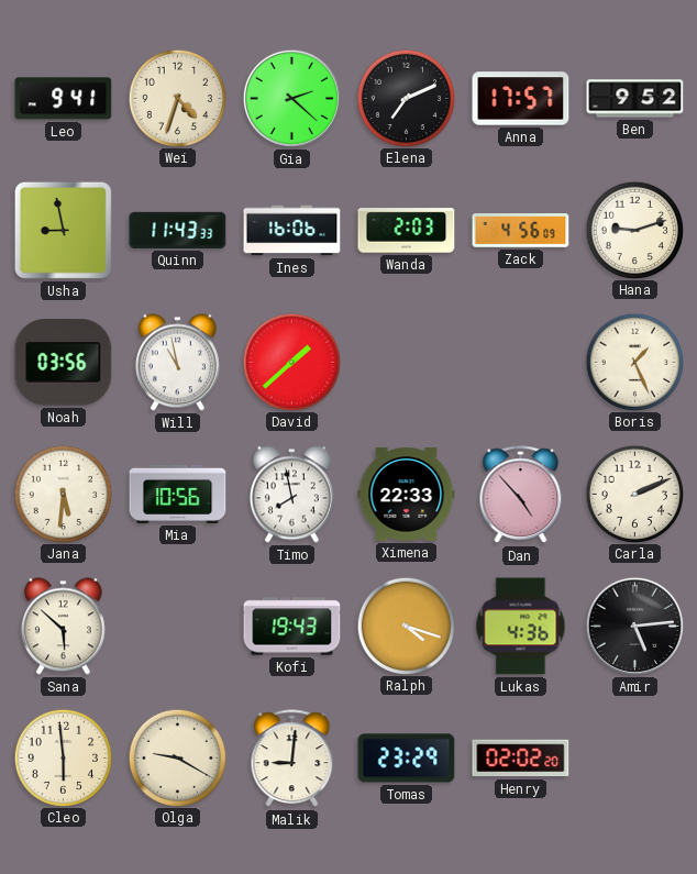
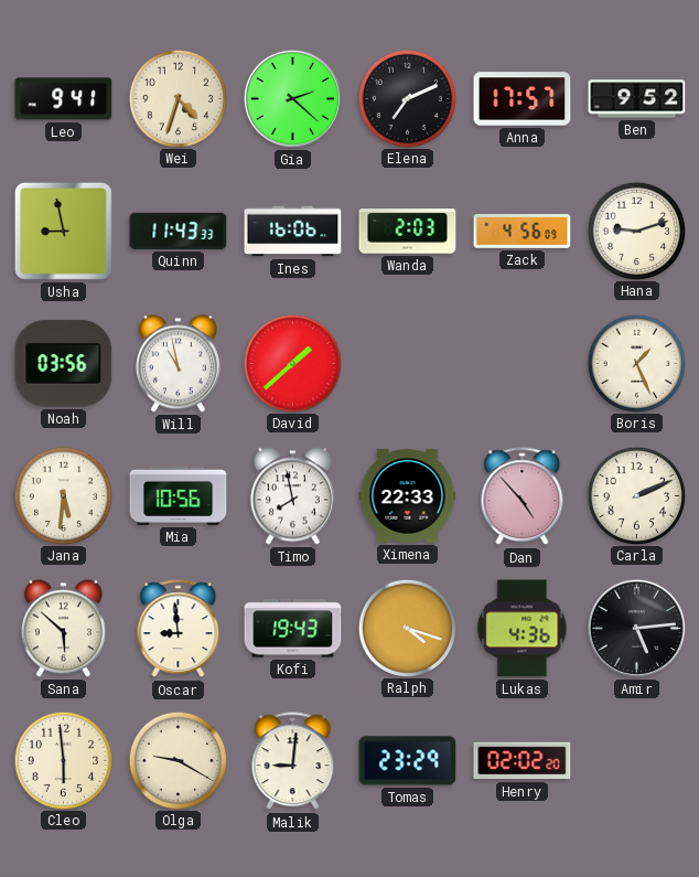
Oscar: none -> 8:59
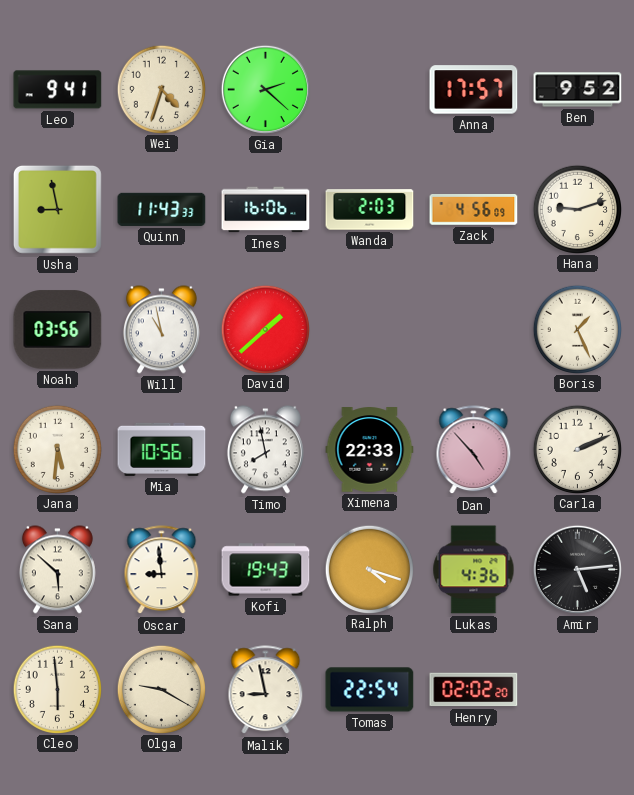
Elena: 7:11 -> none
Malik: 9:01 -> 8:58
Tomas: 23:29 -> 22:54
